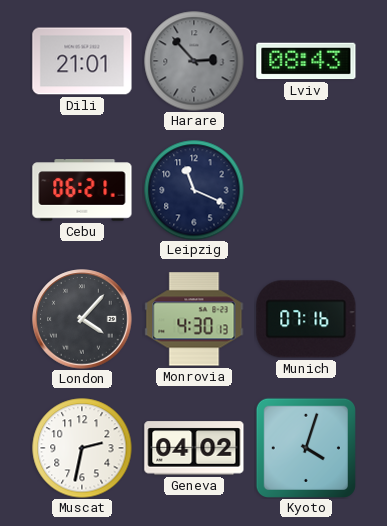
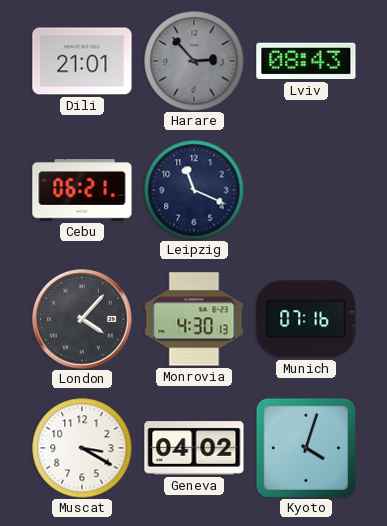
Muscat: 2:32 -> 3:20
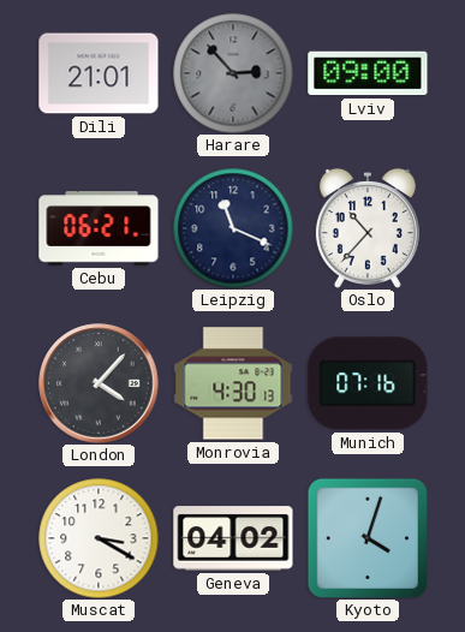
Lviv: 08:43 -> 09:00
Oslo: none -> 10:37
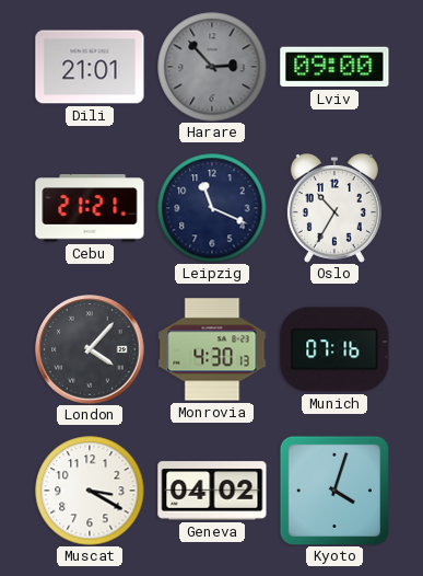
Cebu: 06:21 -> 21:21
Oslo: 10:37 -> 10:35
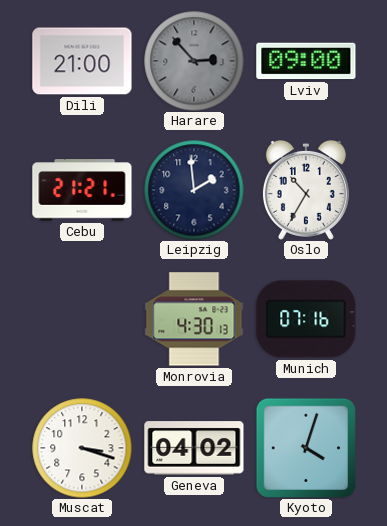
Dili: 21:01 -> 21:00
Leipzig: 11:19 -> 1:59
London: 4:07 -> none
Muscat: 3:20 -> 3:18
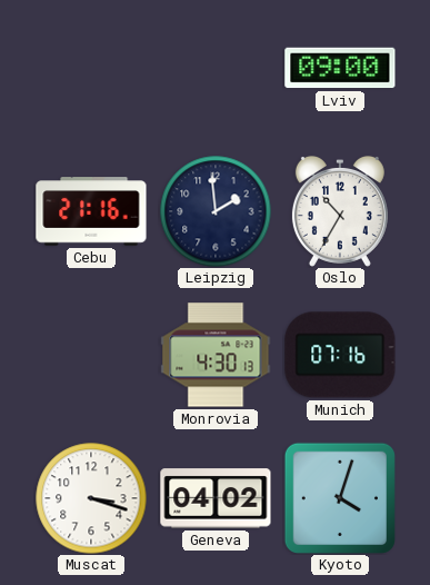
Dili: 21:00 -> none
Harare: 2:53 -> none
Cebu: 21:21 -> 21:16
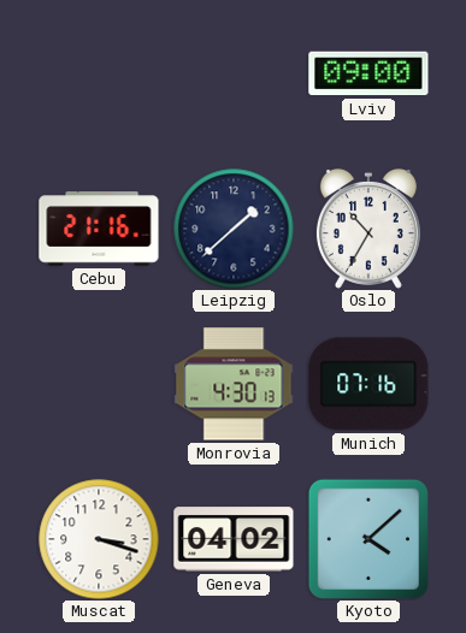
Leipzig: 1:59 -> 1:38
Kyoto: 4:03 -> 4:08
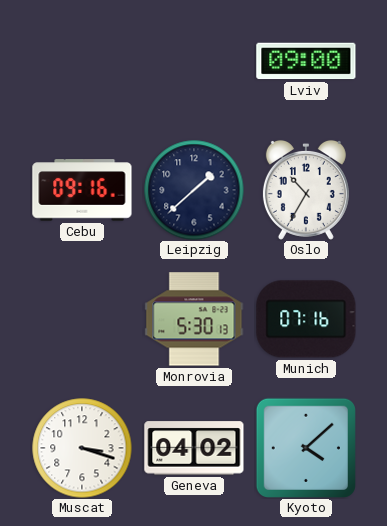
Cebu: 21:16 -> 09:16
Monrovia: 4:30 -> 5:30
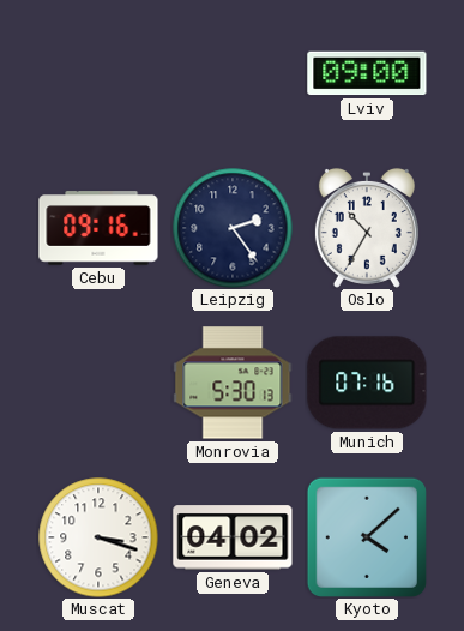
Leipzig: 1:38 -> 2:24
